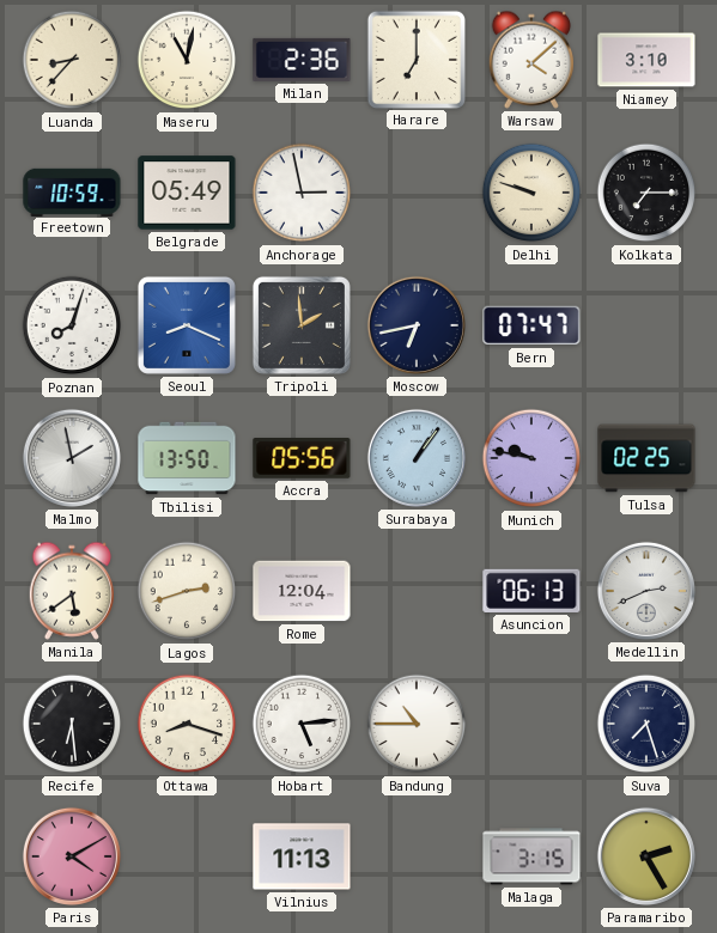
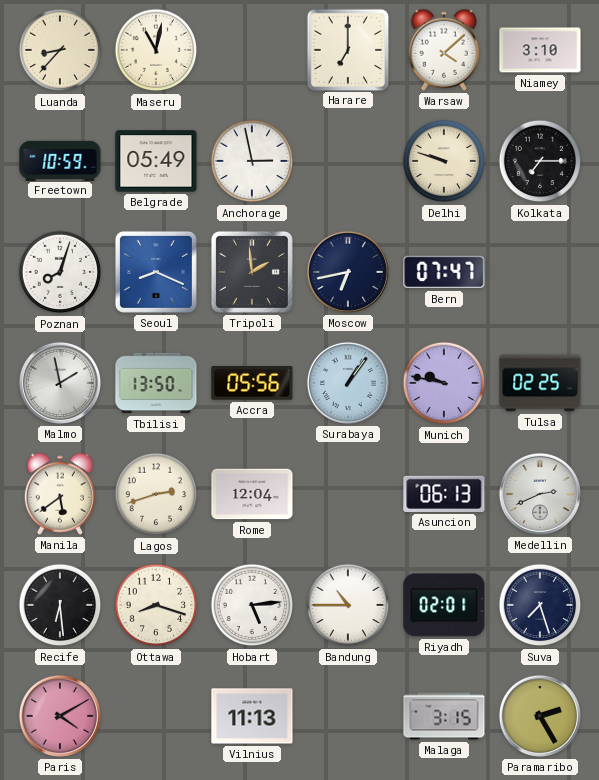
Milan: 2:36 -> none
Riyadh: none -> 02:01
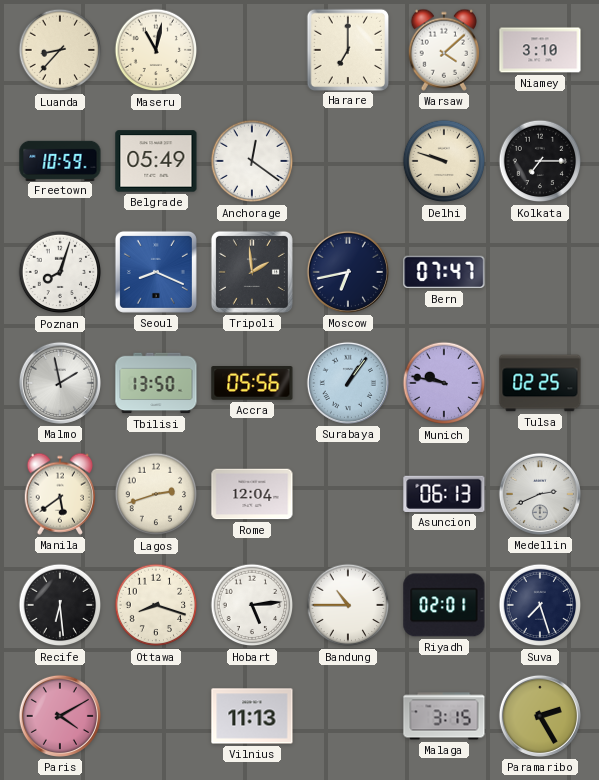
Anchorage: 2:58 -> 12:21
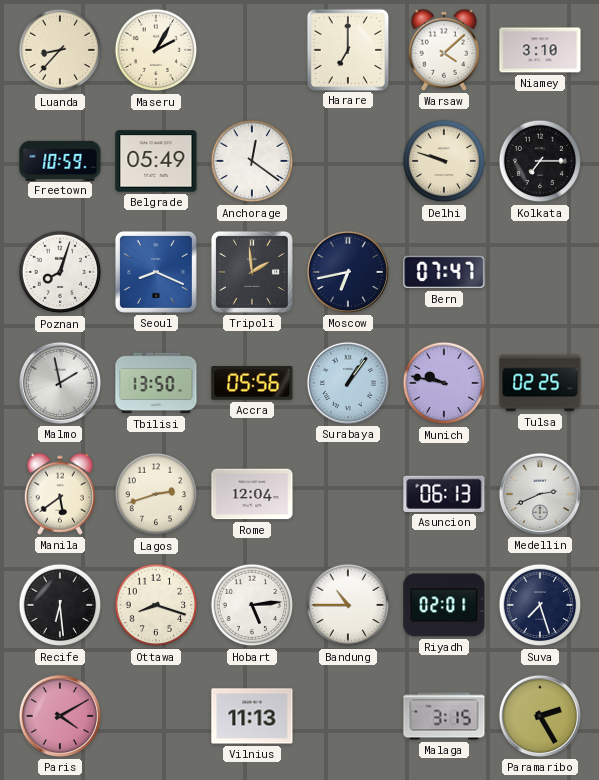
Maseru: 11:02 -> 2:05
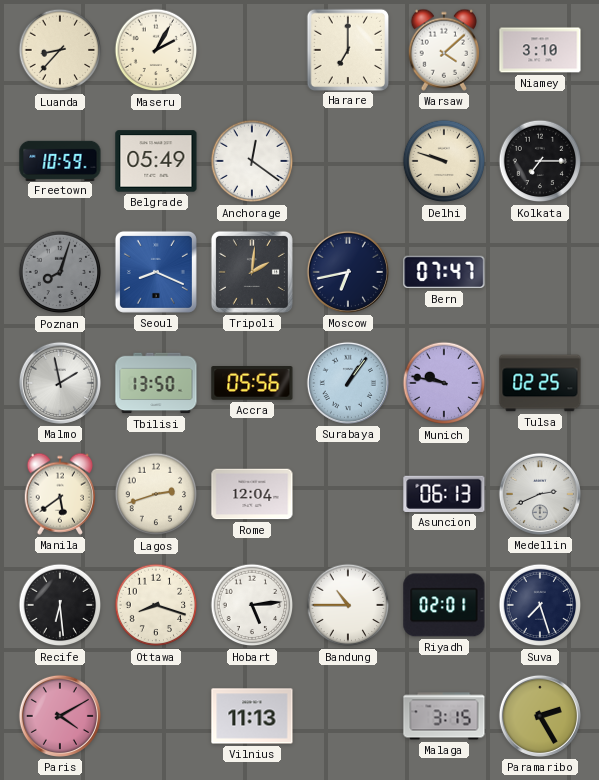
Poznan dial: white -> grey
Tripoli: 1:59 -> 2:01
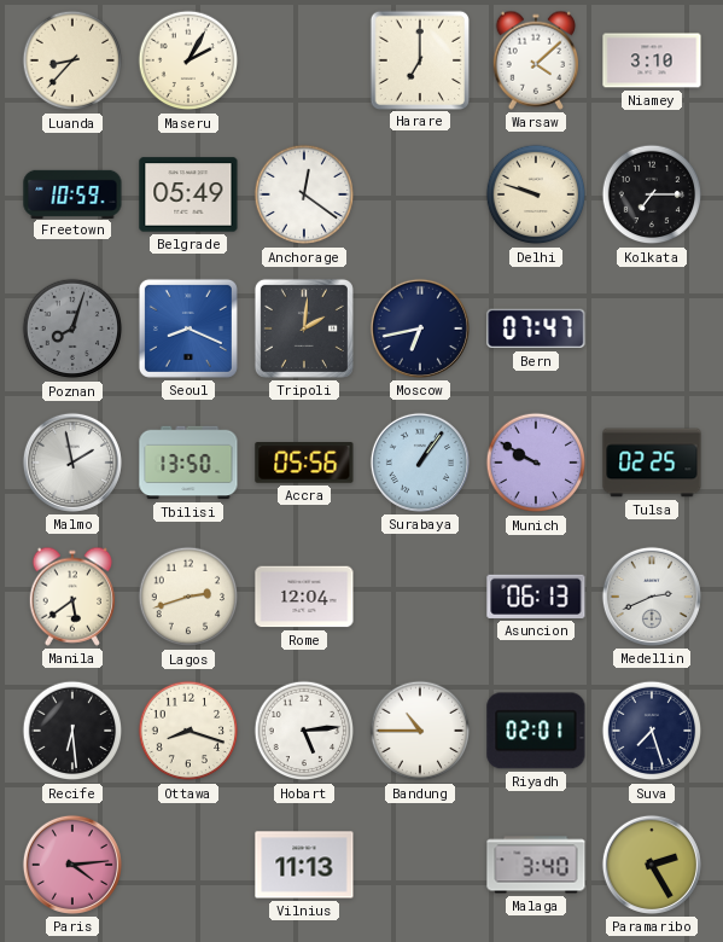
Munich: 9:47 -> 9:50
Paris: 4:10 -> 4:14
Malaga: 3:15 -> 3:40
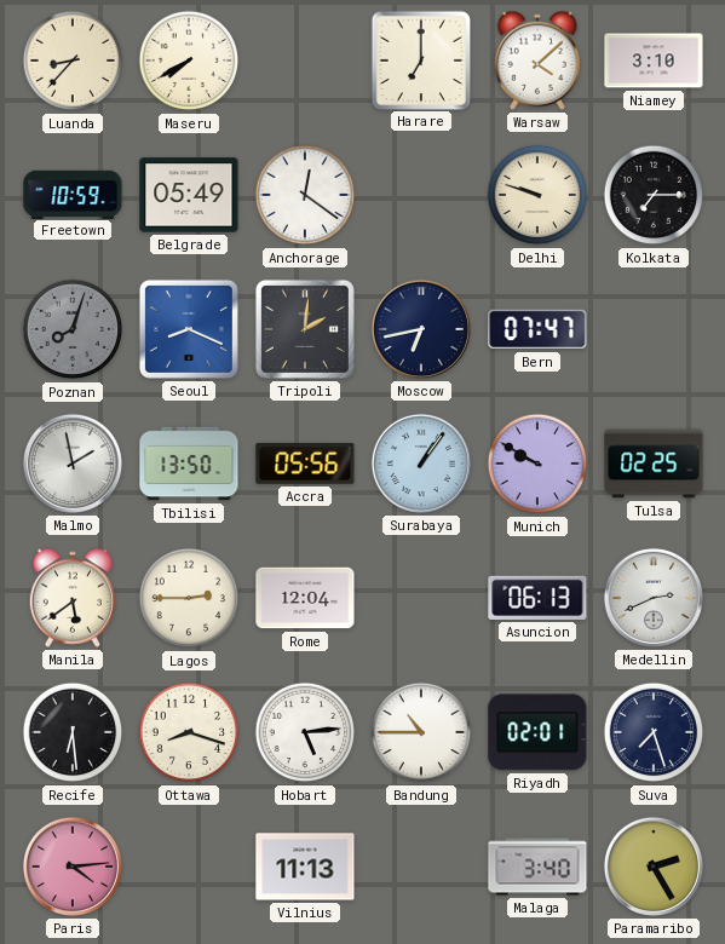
Maseru: 2:05 -> 7:40
Lagos: 2:42 -> 2:45
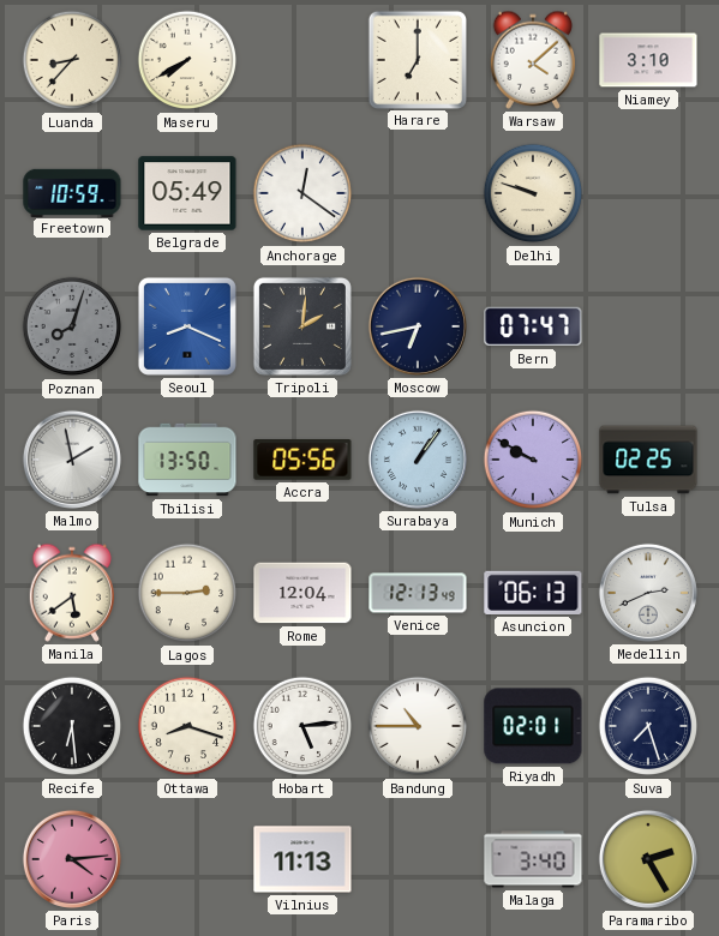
Kolkata: 7:15 -> none
Venice: none -> 12:13
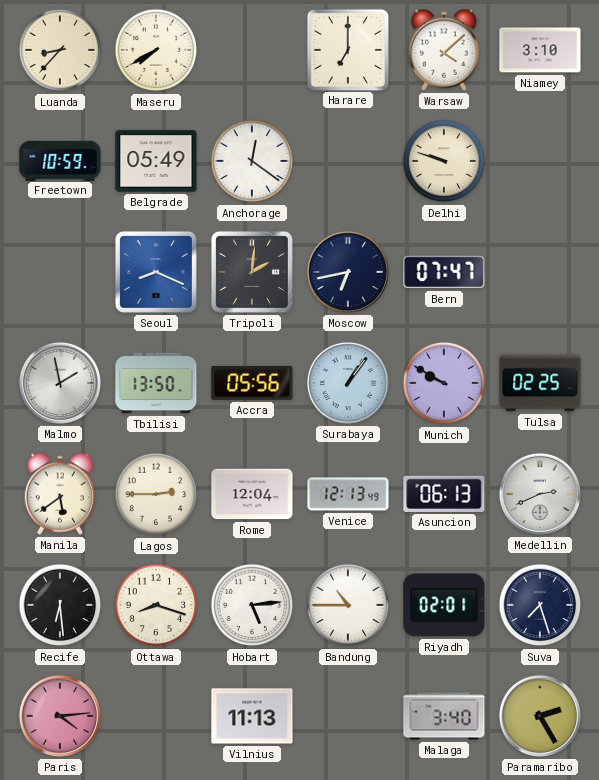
Poznan: 8:03 -> none
